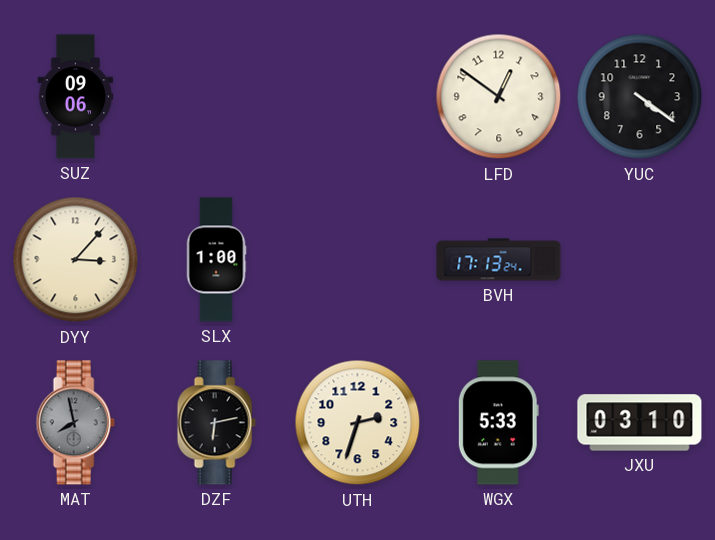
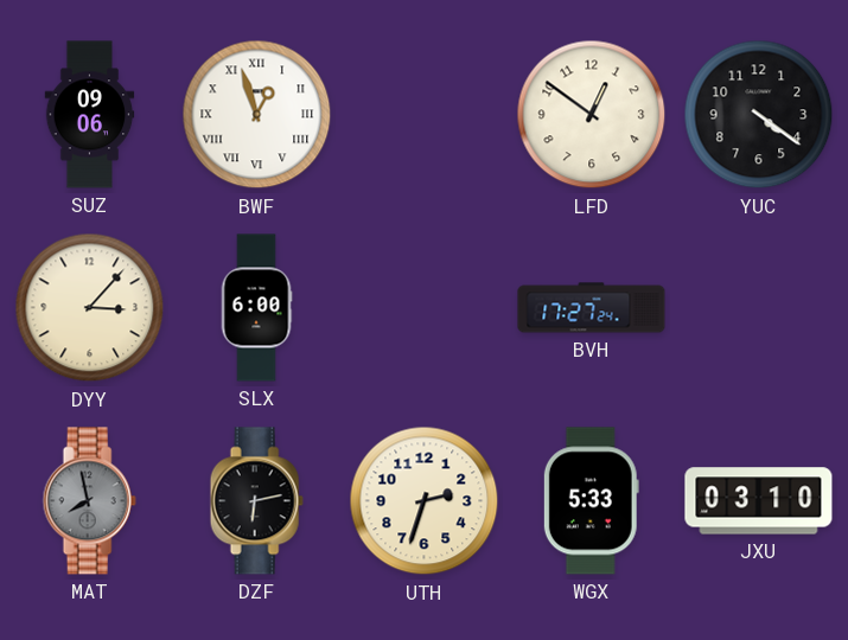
BWF: none -> 12:57
SLX: 1:00 -> 6:00
BVH: 17:13 -> 17:27
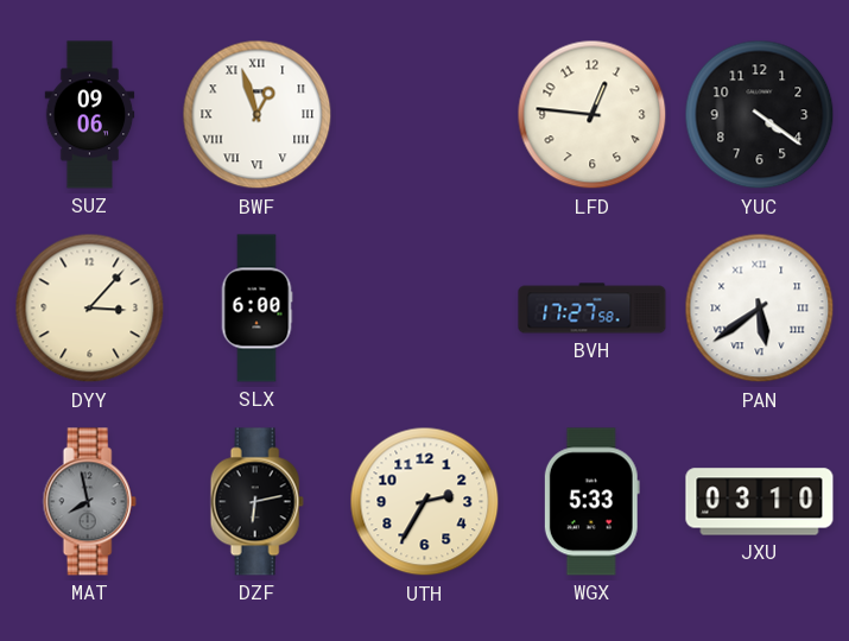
LFD: 12:51 -> 12:46
BVH: 17:27:24 -> 17:27:58
PAN: none -> 5:39
UTH: 2:33 -> 2:35
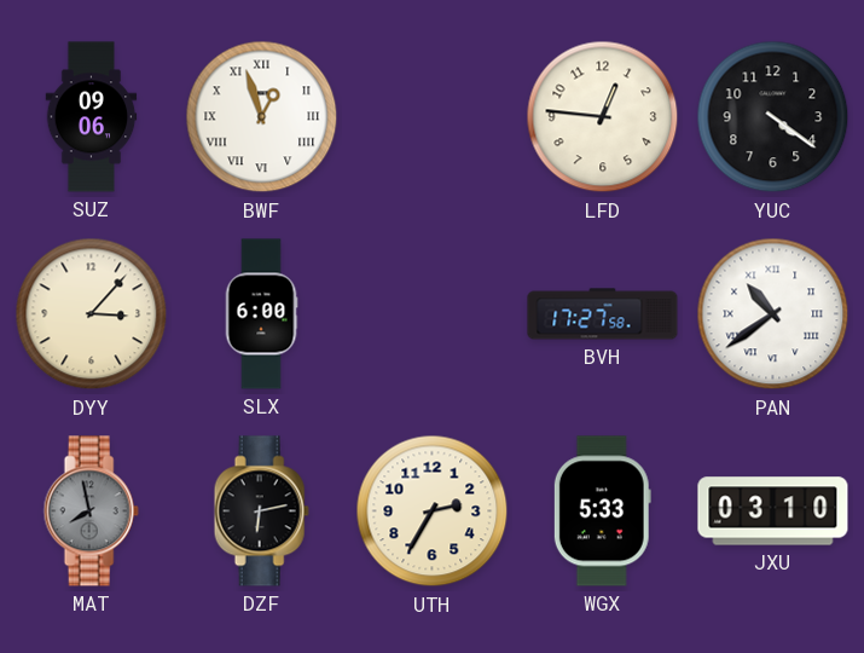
PAN: 5:39 -> 10:39
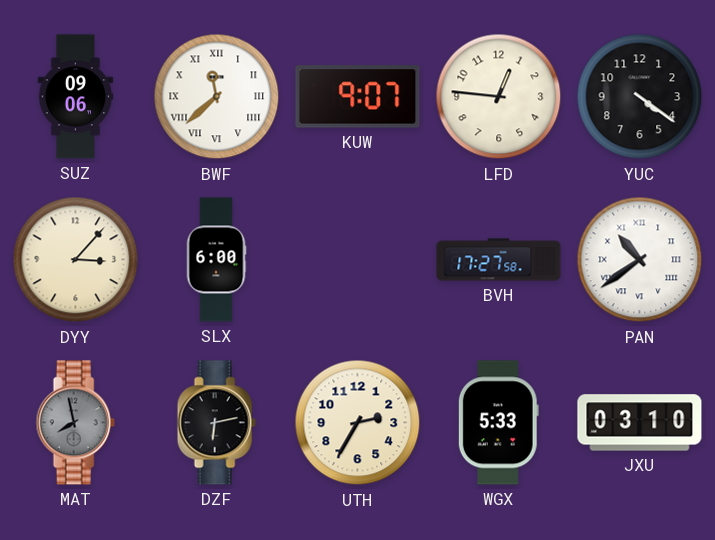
BWF: 12:57 -> 11:38
KUW: none -> 9:07
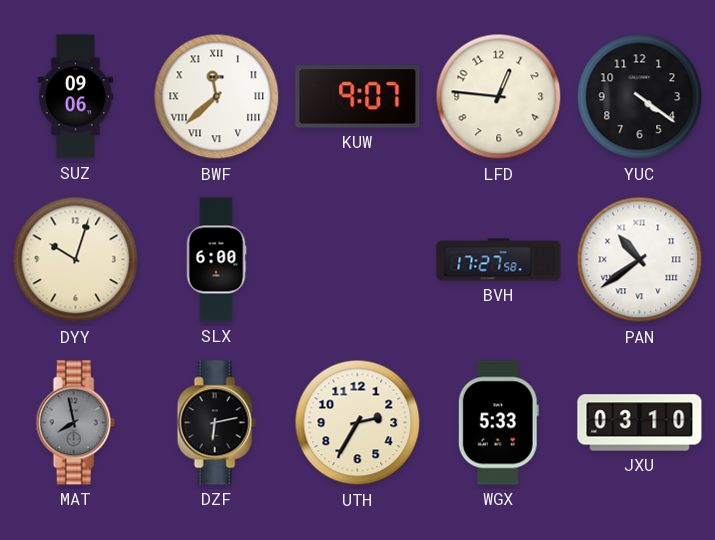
DYY: 3:07 -> 10:03
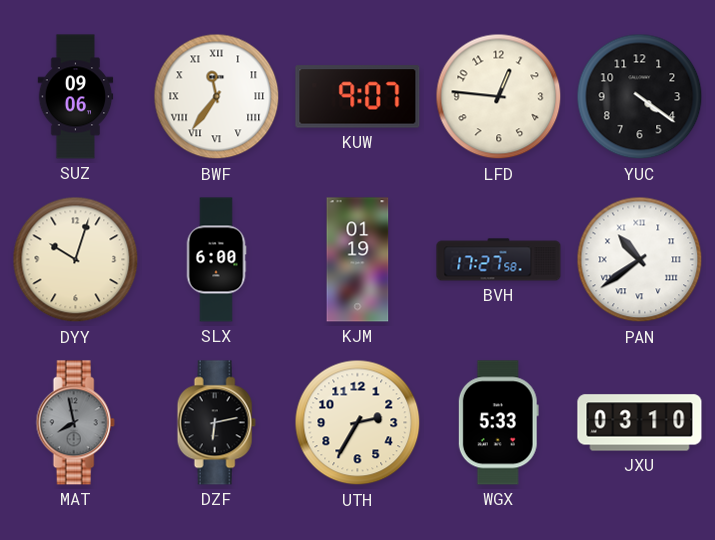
BWF: 11:38 -> 11:36
KJM: none -> 01:19
